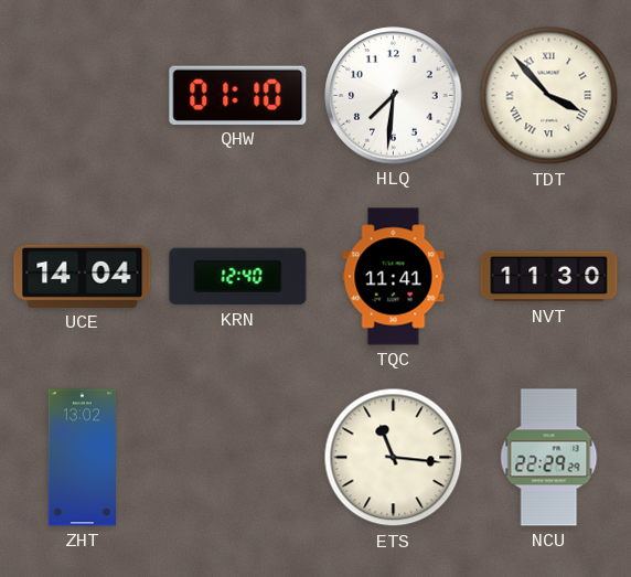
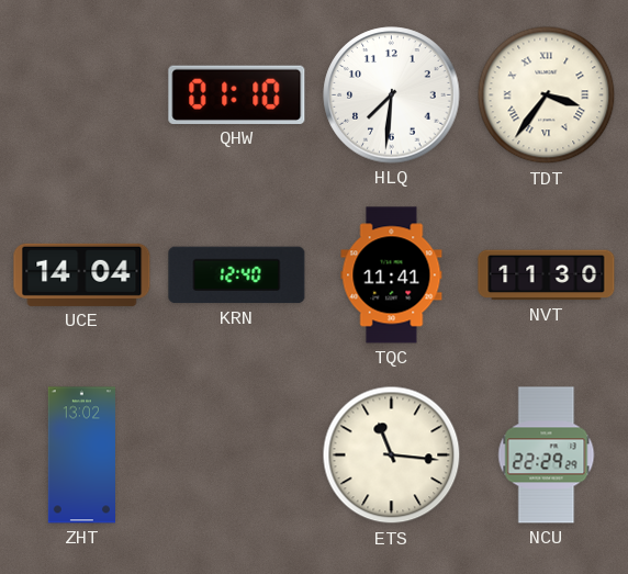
TDT: 3:53 -> 3:36
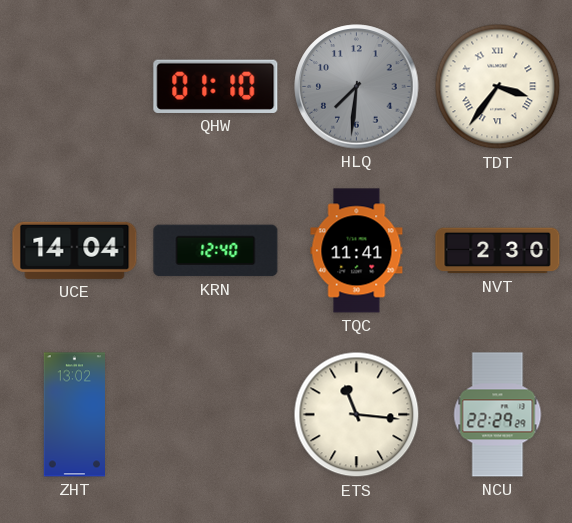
HLQ dial: white -> grey
NVT: 11:30 -> 2:30
